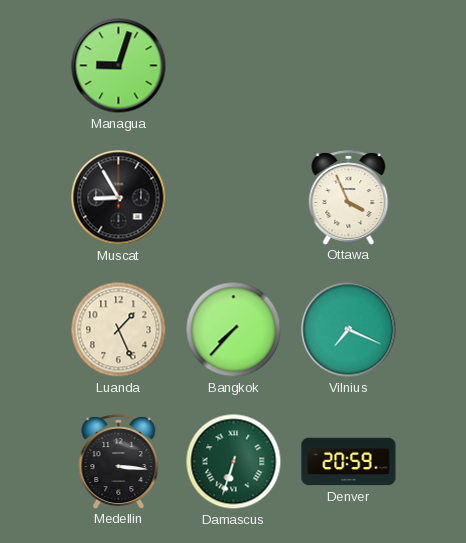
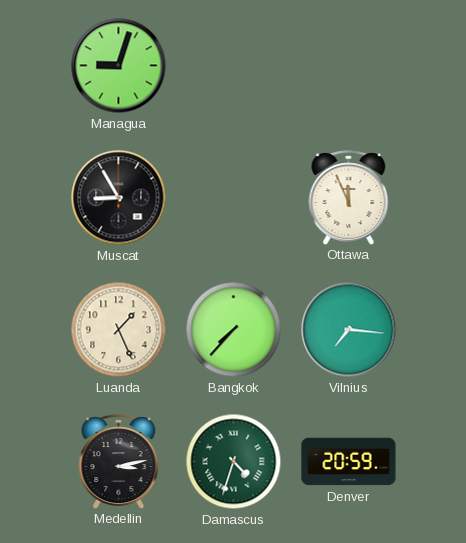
Ottawa: 3:56 -> 11:56
Vilnius: 7:19 -> 7:16
Medellin: 3:16 -> 3:13
Damascus: 6:33 -> 4:33
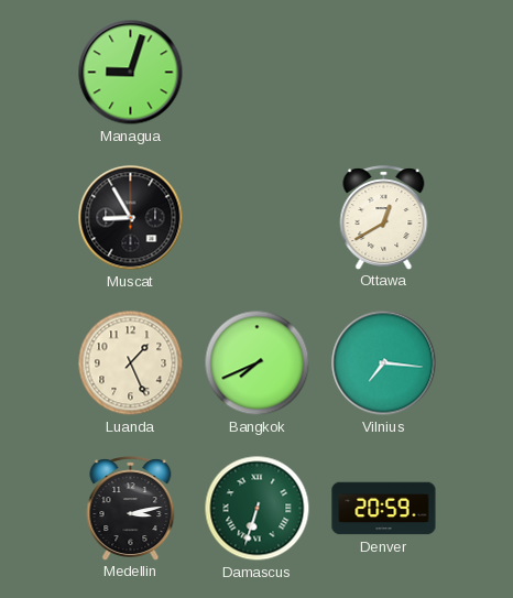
Ottawa: 11:56 -> 12:40
Bangkok: 7:37 -> 7:41
Damascus: 4:33 -> 6:33
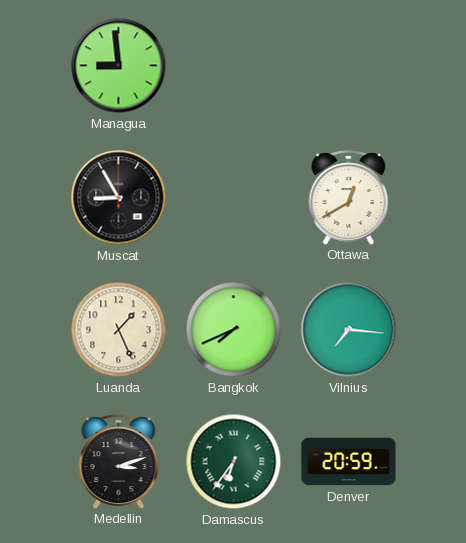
Managua: 9:03 -> 8:59
Medellin: 3:13 -> 3:12
Damascus: 6:33 -> 6:36
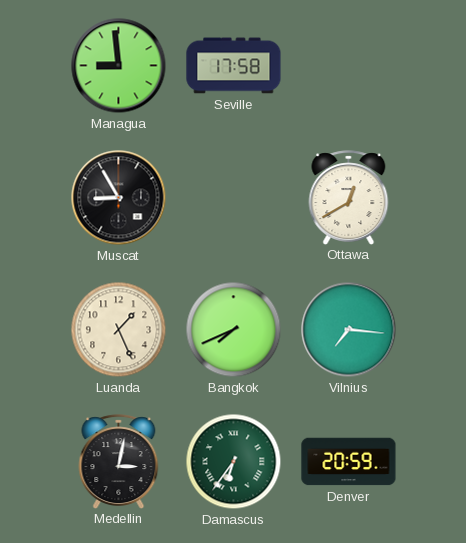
Seville: none -> 17:58
Medellin: 3:12 -> 3:02
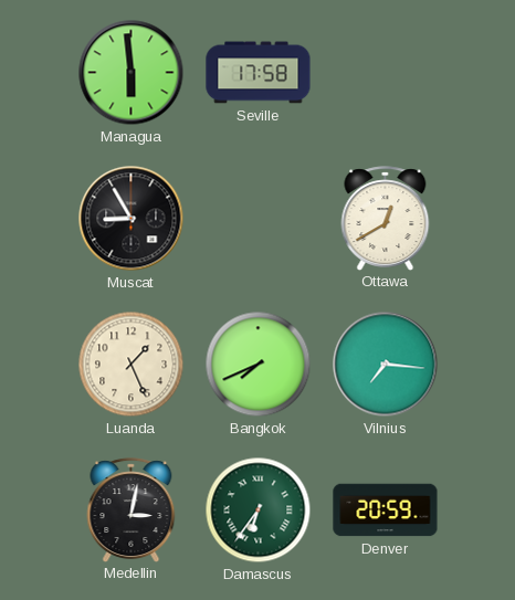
Managua: 8:59 -> 5:59
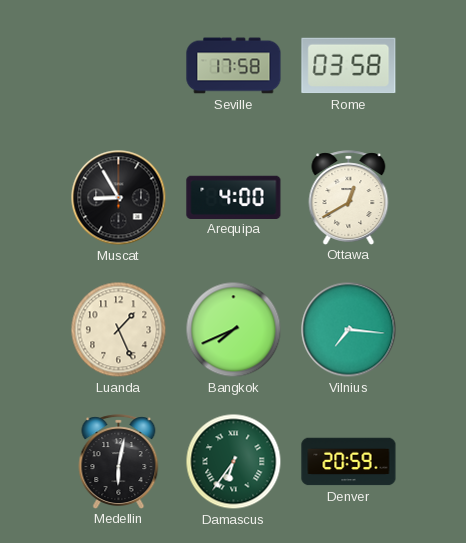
Managua: 5:59 -> none
Rome: none -> 03:58
Arequipa: none -> 4:00
Medellin: 3:02 -> 6:02
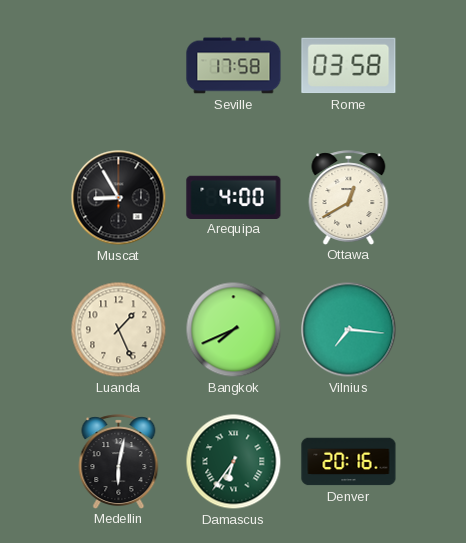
Denver: 20:59 -> 20:16
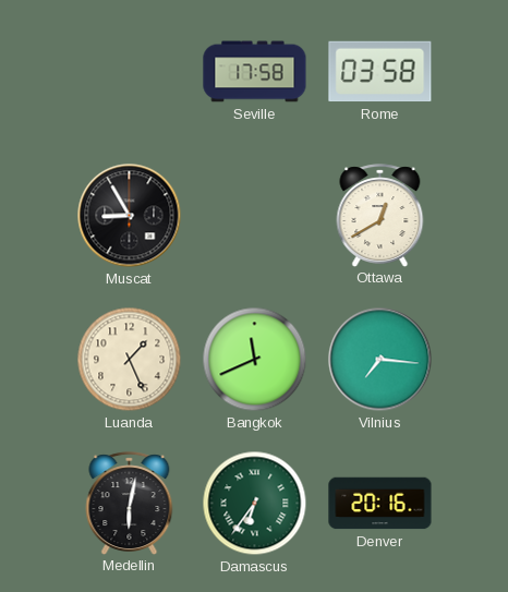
Arequipa: 4:00 -> none
Bangkok: 7:41 -> 11:41
